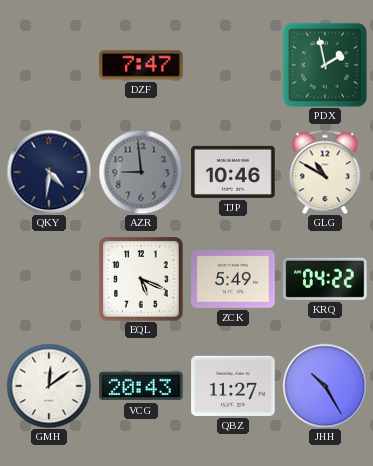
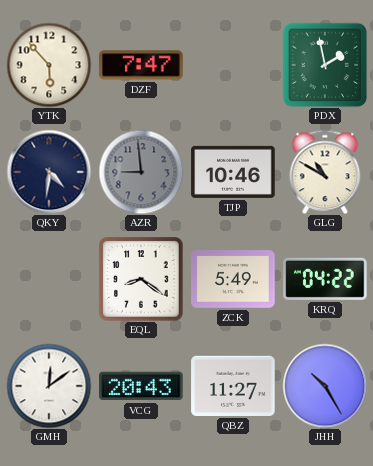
YTK: none -> 5:53
EQL: 5:19 -> 8:21
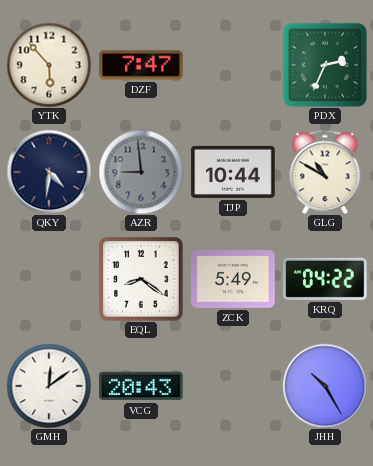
PDX: 1:58 -> 2:34
TJP: 10:46 -> 10:44
QBZ: 11:27 -> none
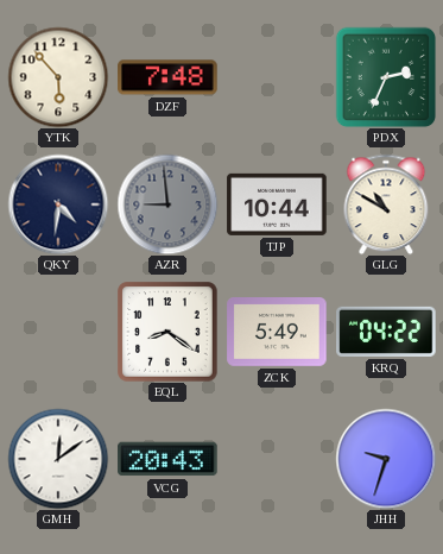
DZF: 7:47 -> 7:48
JHH: 10:25 -> 9:33
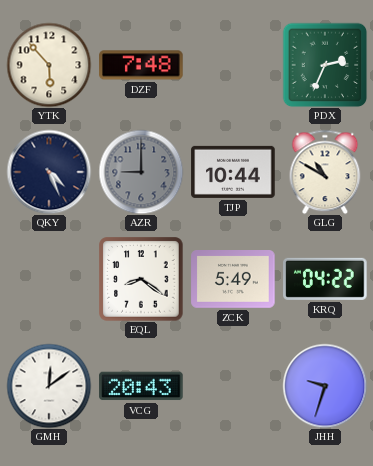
QKY: 4:31 -> 4:26
AZR: 8:59 -> 9:00
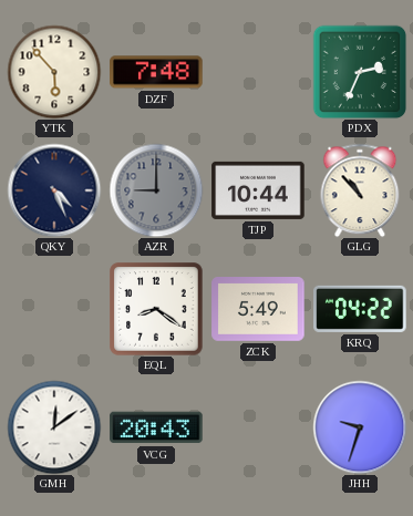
GLG: 10:50 -> 10:53
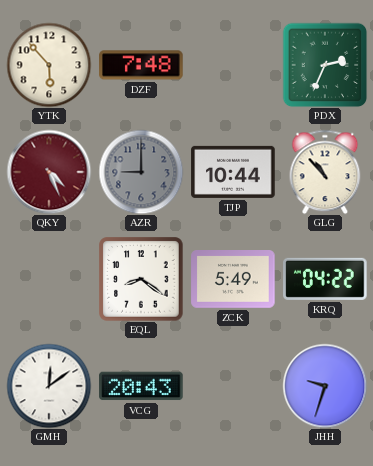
QKY dial: navy -> burgundy
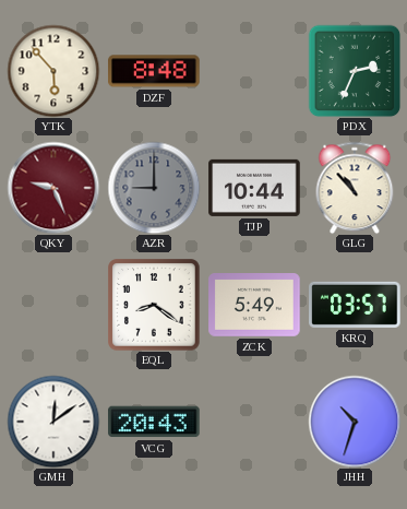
DZF: 7:48 -> 8:48
QKY: 4:26 -> 9:26
KRQ: 04:22 -> 03:57
JHH: 9:33 -> 10:33
